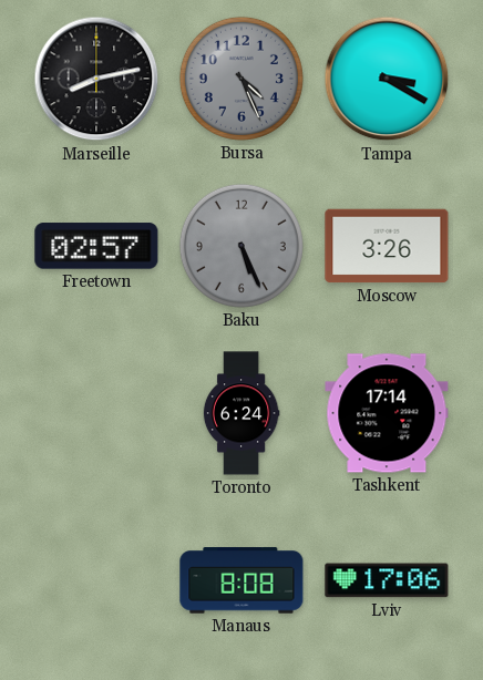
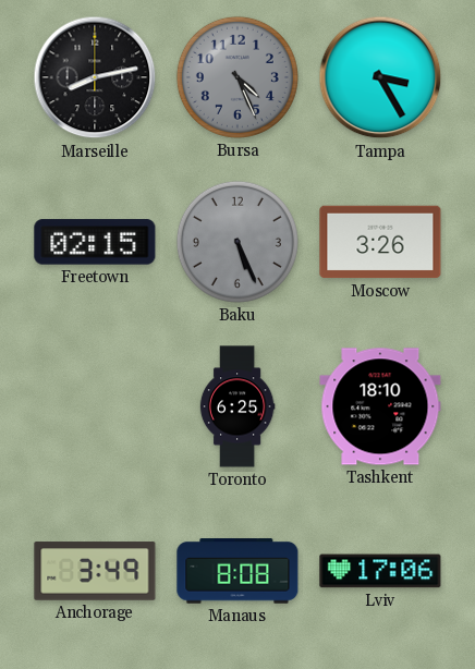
Tampa: 3:20 -> 3:25
Freetown: 02:57 -> 02:15
Toronto: 6:24 -> 6:25
Tashkent: 17:14 -> 18:10
Anchorage: none -> 3:49
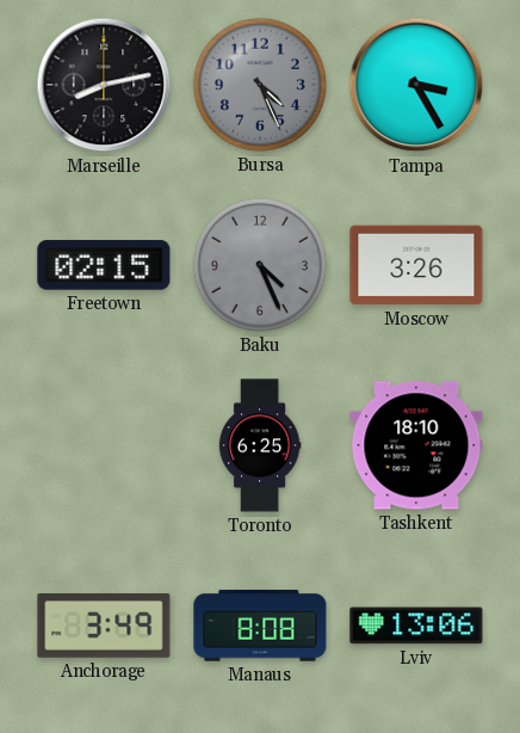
Baku: 5:26 -> 4:26
Lviv: 17:06 -> 13:06
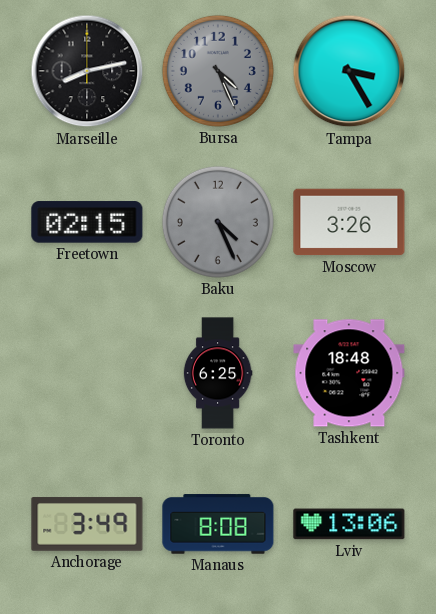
Tashkent: 18:10 -> 18:48
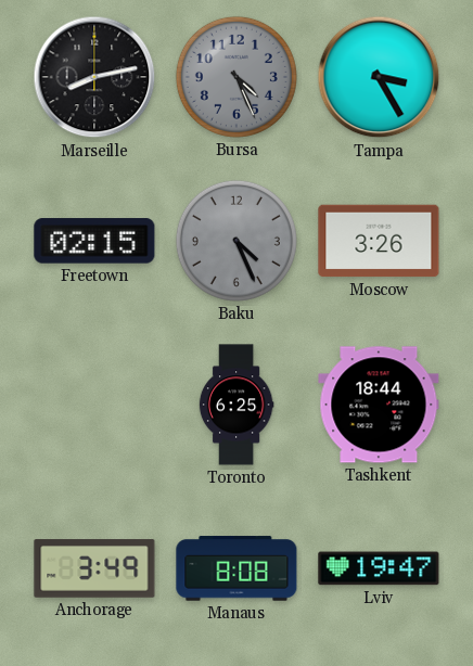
Tashkent: 18:48 -> 18:44
Lviv: 13:06 -> 19:47
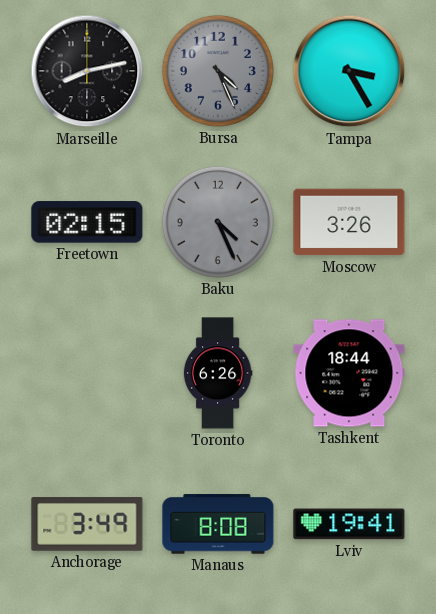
Toronto: 6:25 -> 6:26
Lviv: 19:47 -> 19:41
